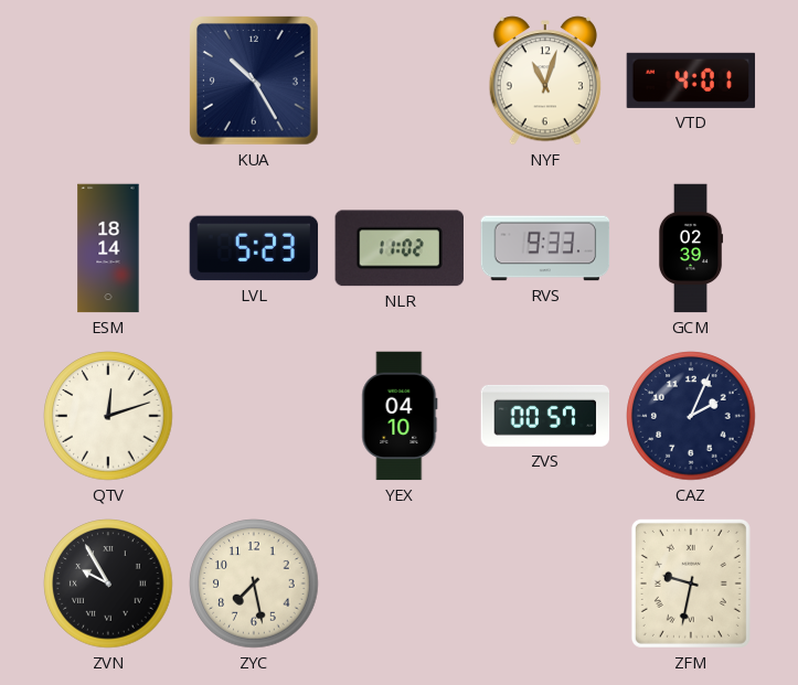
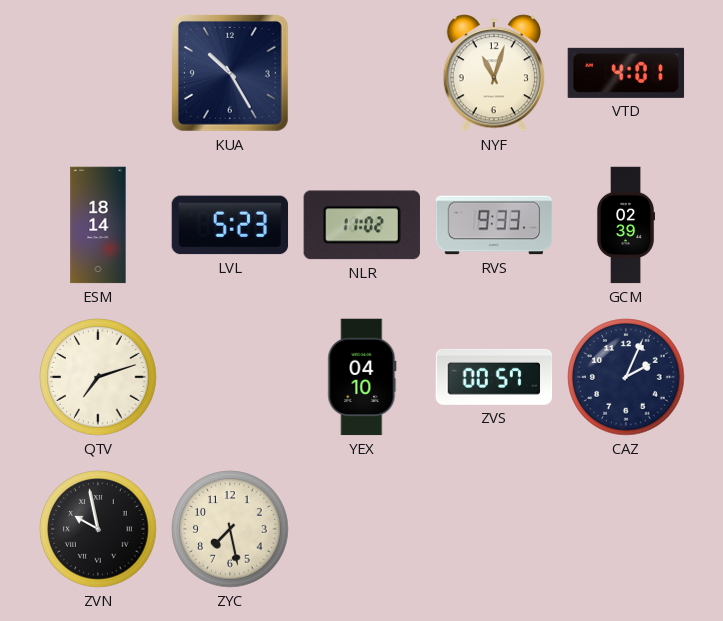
QTV: 12:12 -> 7:12
ZVN: 9:55 -> 9:58
ZFM: 9:32 -> none
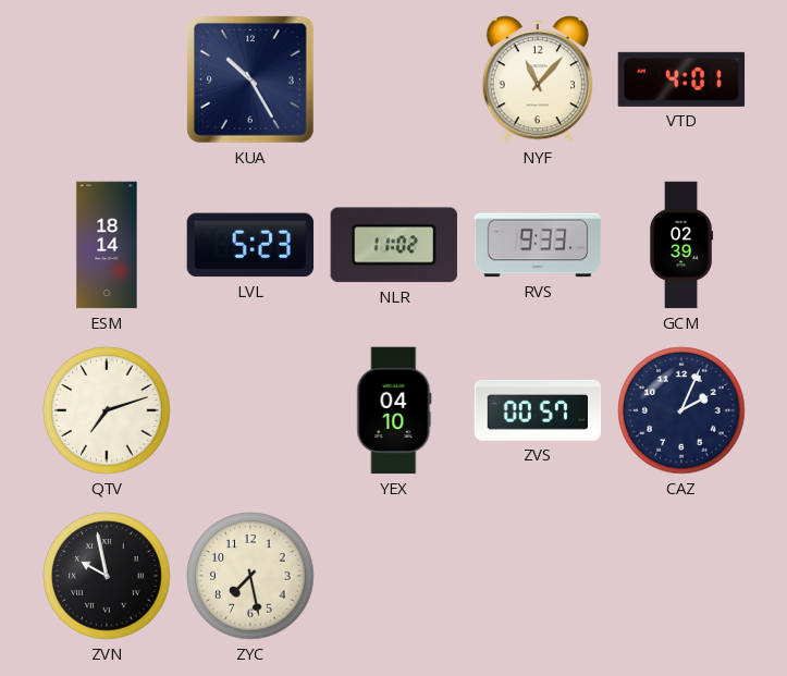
NYF: 11:03 -> 11:07
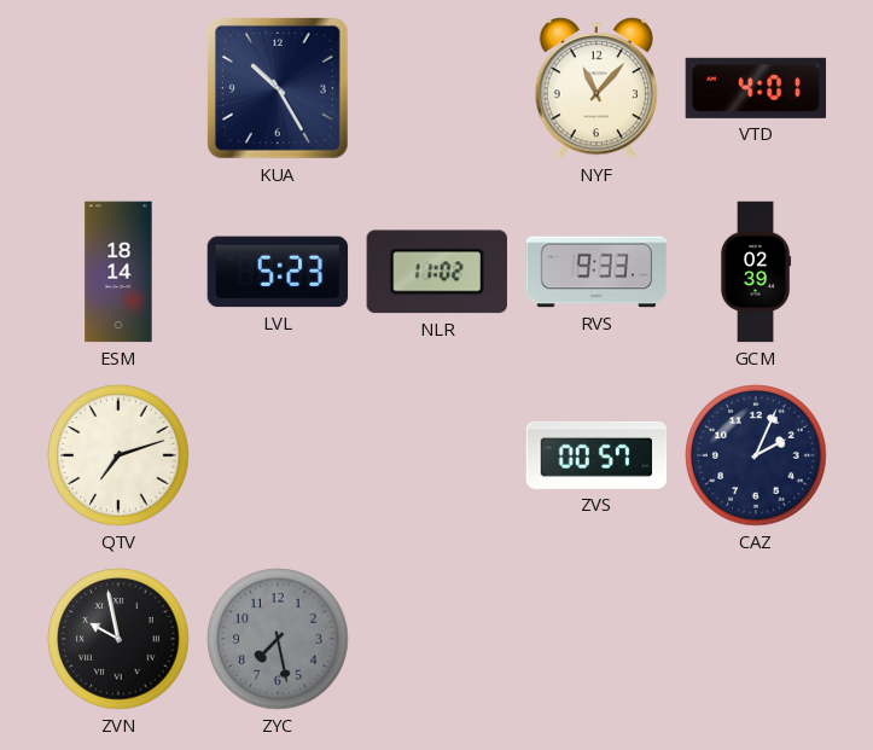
YEX: 04:10 -> none
ZYC dial: cream -> grey
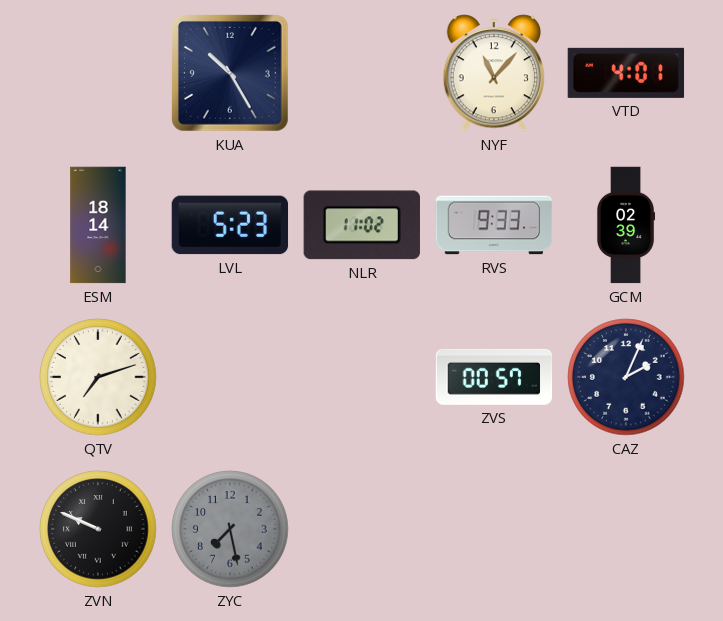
ZVN: 9:58 -> 9:49
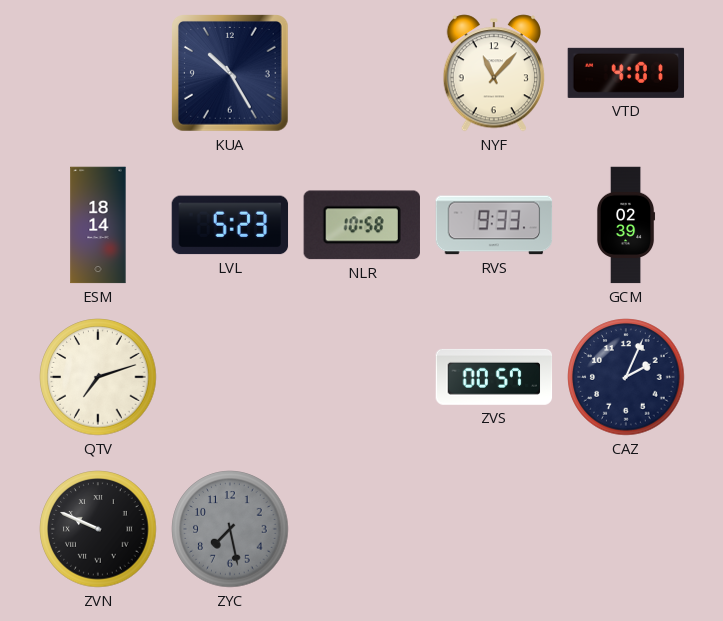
NLR: 11:02 -> 10:58
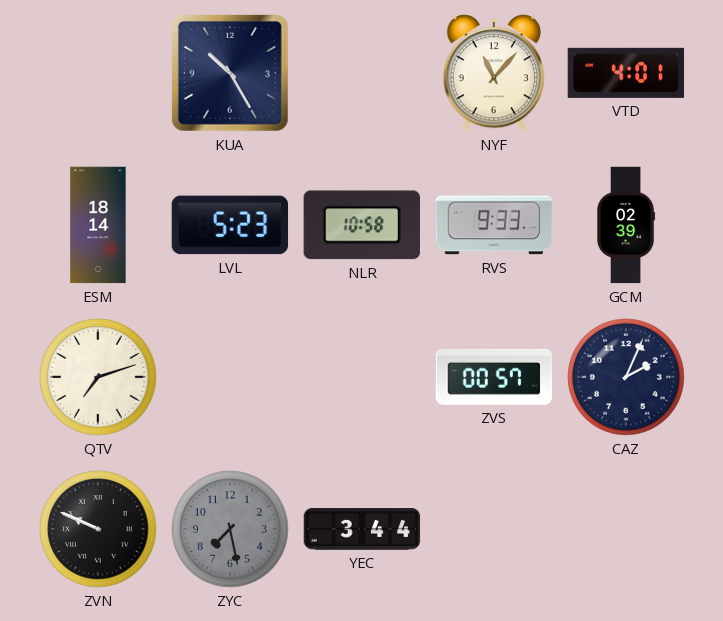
YEC: none -> 3:44
